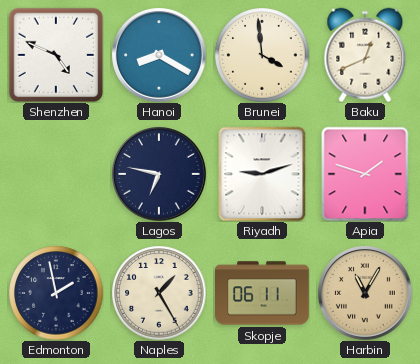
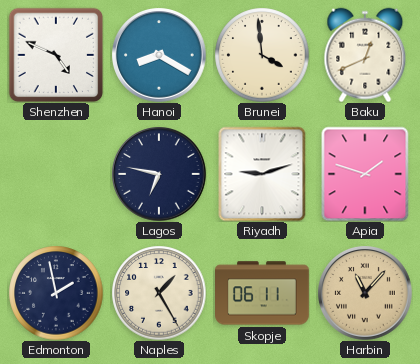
Harbin: 11:05 -> 11:07
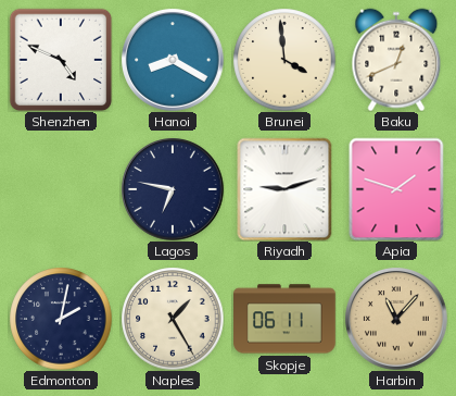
Edmonton: 1:58 -> 2:02
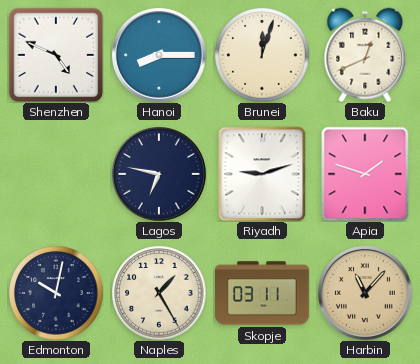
Hanoi: 8:20 -> 8:15
Brunei: 3:59 -> 12:03
Edmonton: 2:02 -> 10:02
Skopje: 06:11 -> 03:11
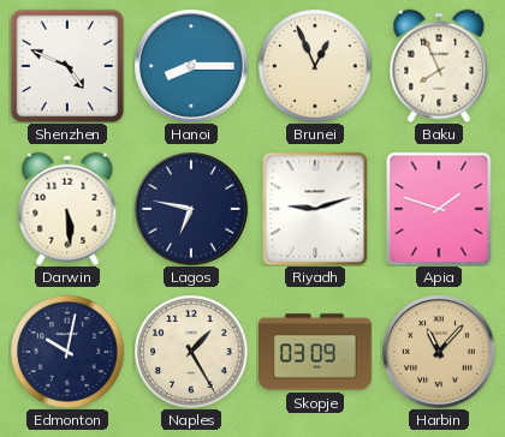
Brunei: 12:03 -> 12:56
Baku: 12:41 -> 7:56
Darwin: none -> 5:29
Skopje: 03:11 -> 03:09
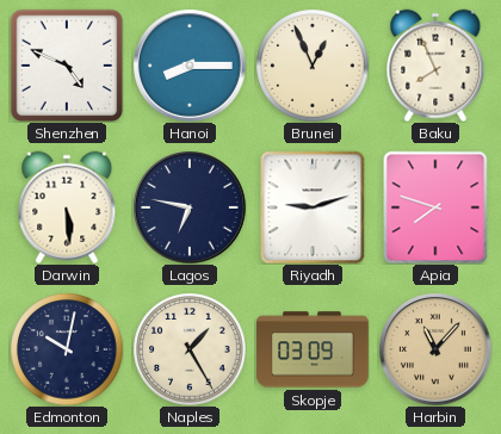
Apia: 1:48 -> 7:48
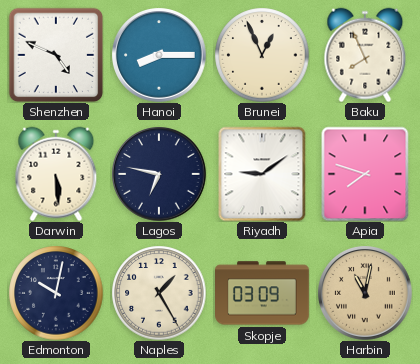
Riyadh: 9:12 -> 9:09
Harbin: 11:07 -> 11:02
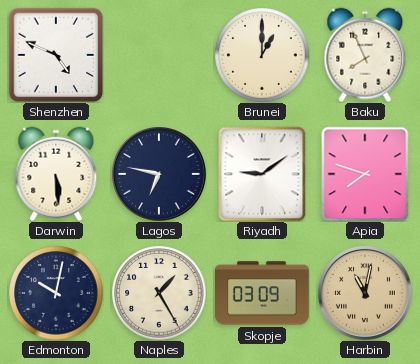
Hanoi: 8:15 -> none
Brunei: 12:56 -> 1:00
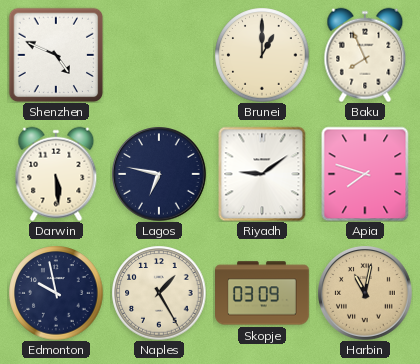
Edmonton: 10:02 -> 9:58
